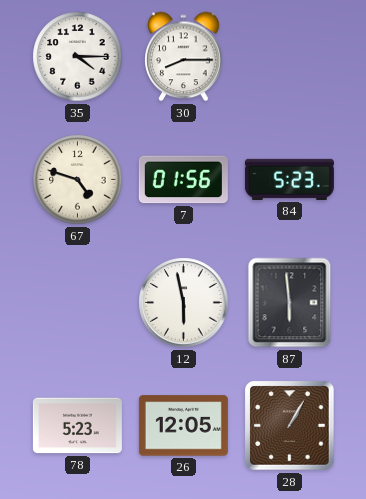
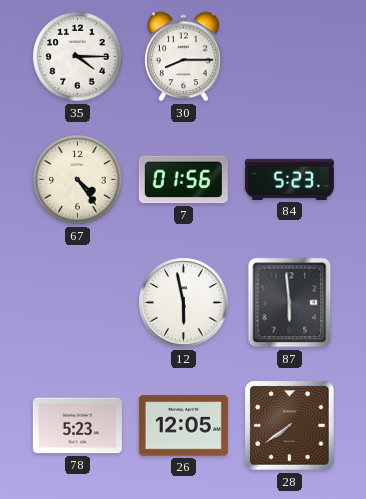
67: 4:48 -> 4:24
28: 1:05 -> 7:39
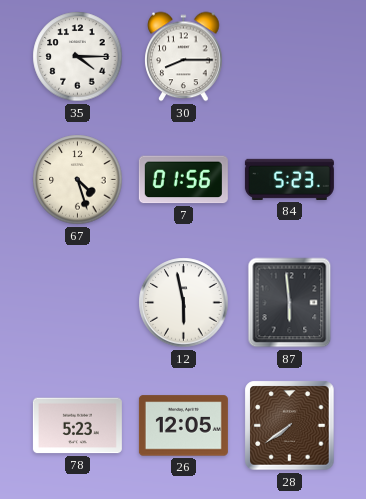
67: 4:24 -> 4:27
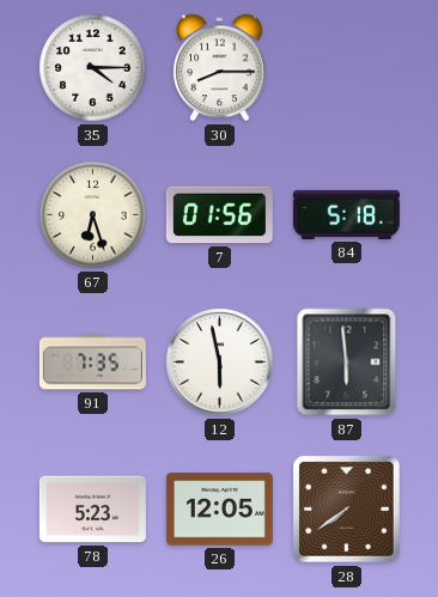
67: 4:27 -> 6:27
84: 5:23 -> 5:18
91: none -> 7:35
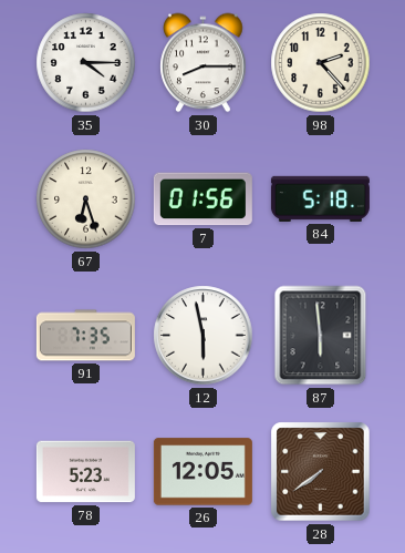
98: none -> 2:23
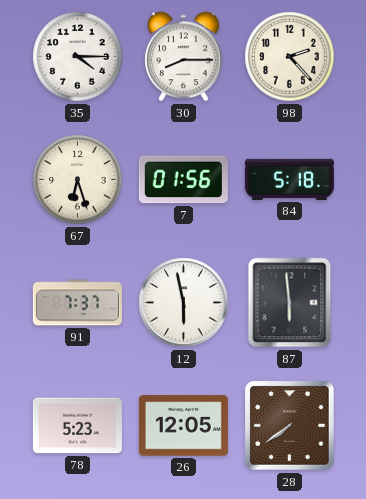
91: 7:35 -> 7:37
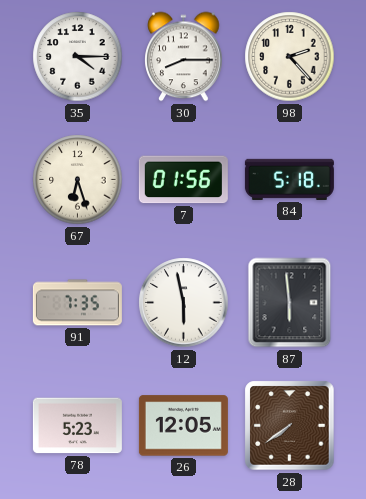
91: 7:37 -> 7:35
